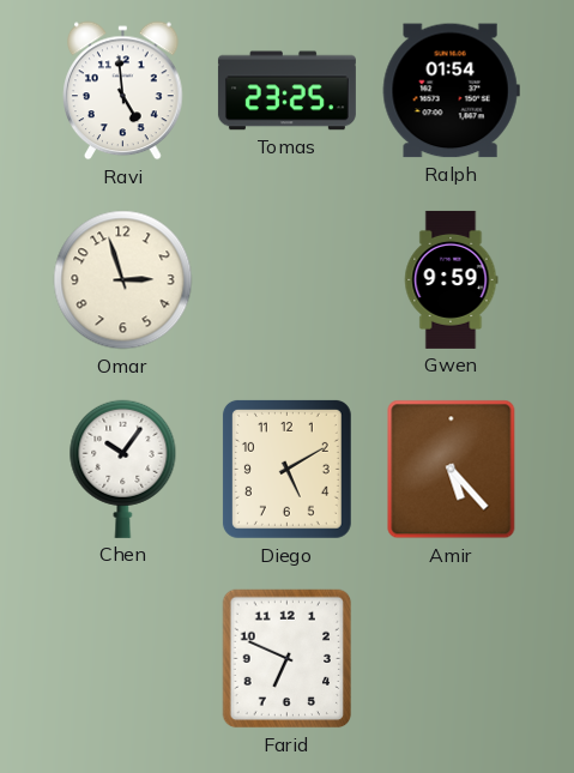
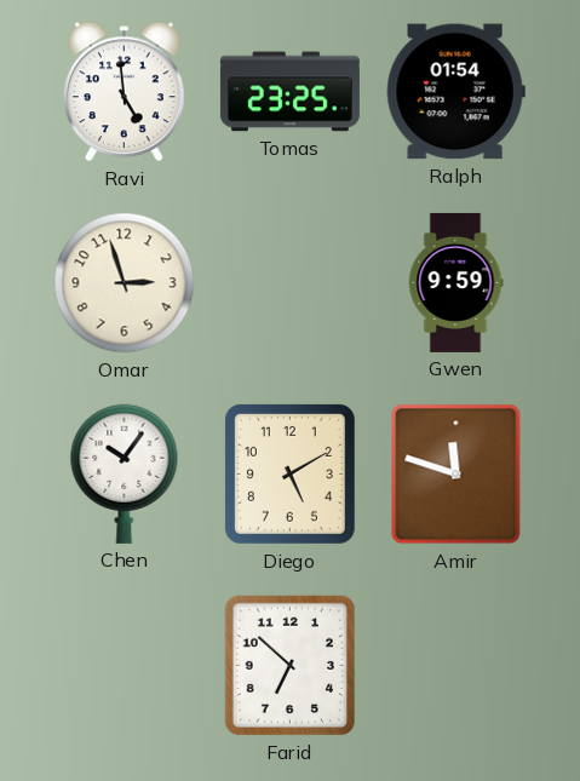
Amir: 5:23 -> 11:48
Farid: 6:49 -> 6:52
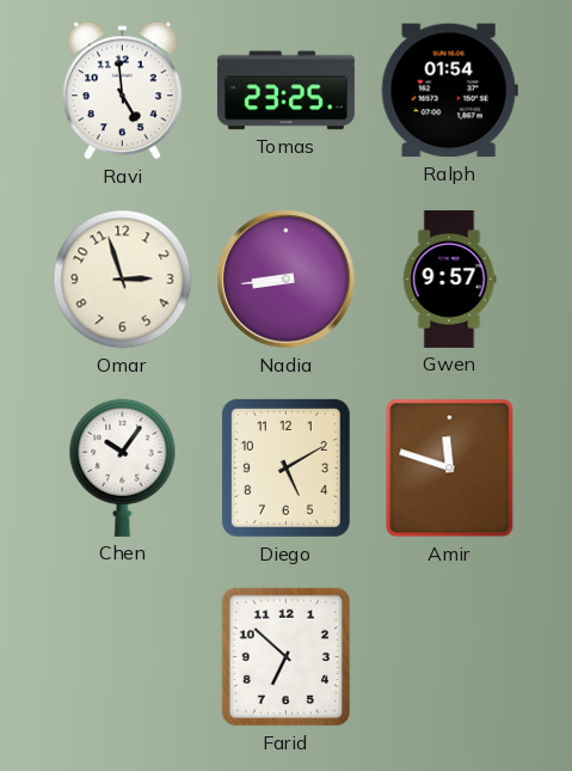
Nadia: none -> 8:44
Gwen: 9:59 -> 9:57
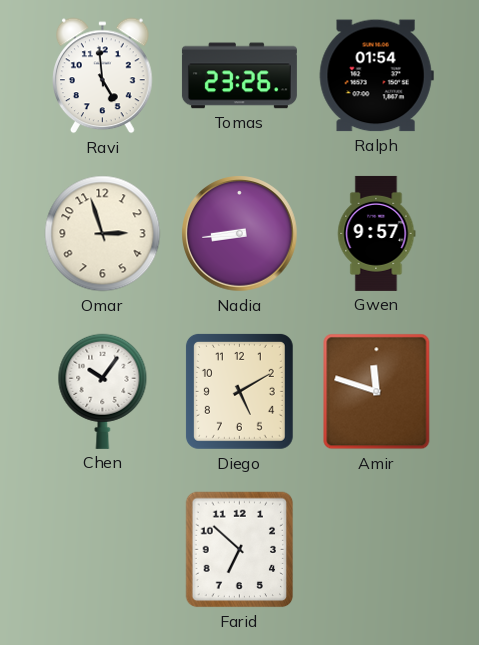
Tomas: 23:25 -> 23:26
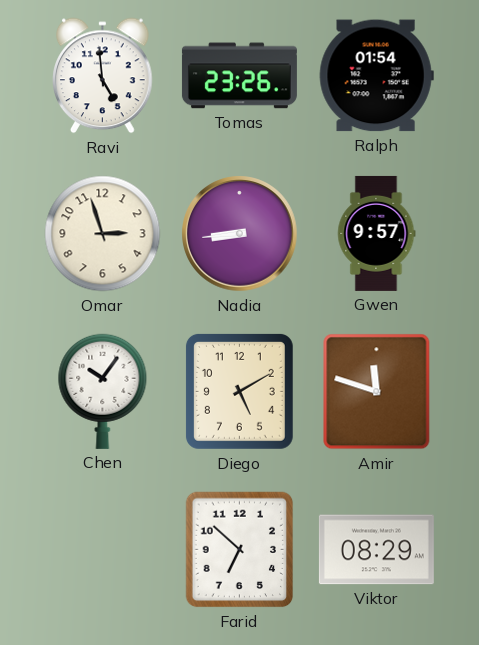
Viktor: none -> 08:29
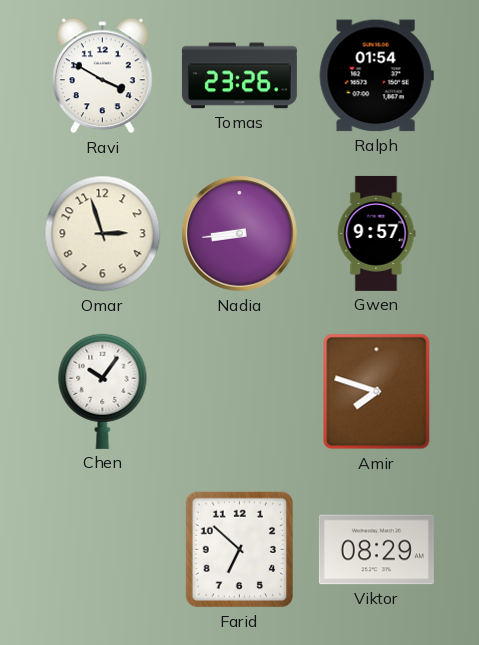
Ravi: 4:59 -> 3:50
Diego: 5:10 -> none
Amir: 11:48 -> 7:48
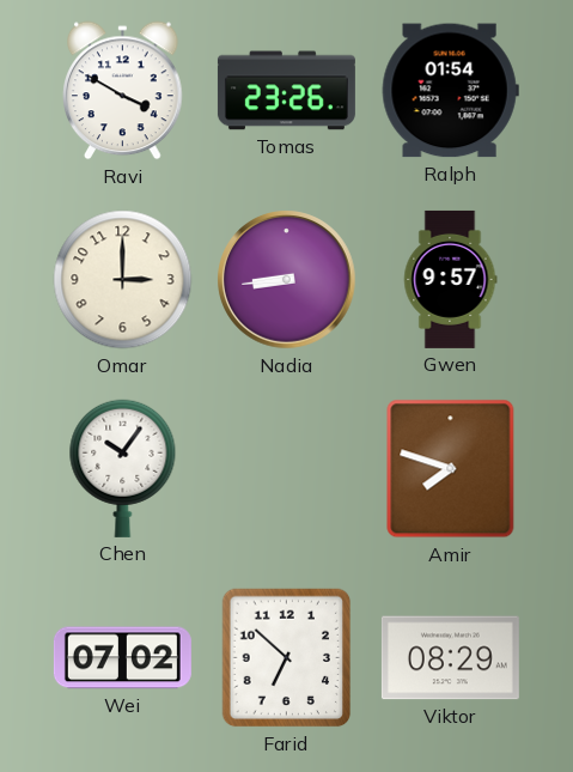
Omar: 2:57 -> 3:00
Wei: none -> 07:02
